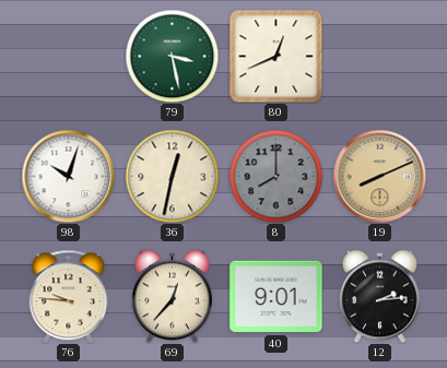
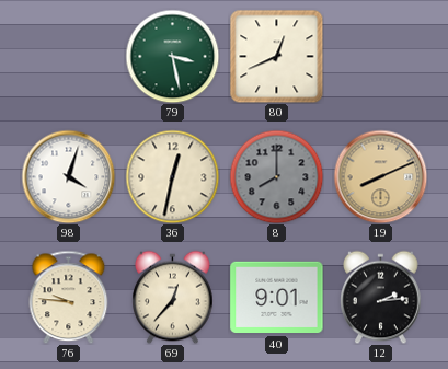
98: 10:03 -> 4:03
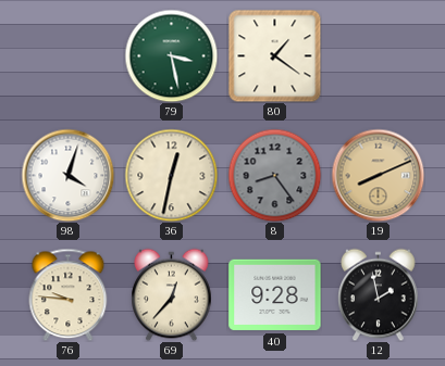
80: 12:41 -> 1:21
8: 8:00 -> 8:24
40: 9:01 -> 9:28
12: 2:14 -> 1:58
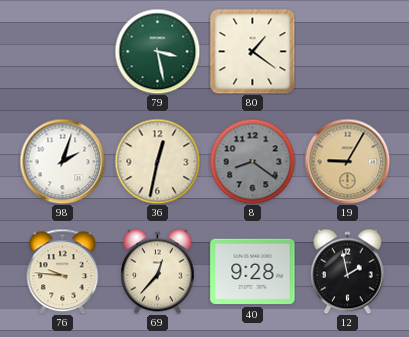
98: 4:03 -> 2:03
8: 8:24 -> 8:21
19: 8:11 -> 9:05
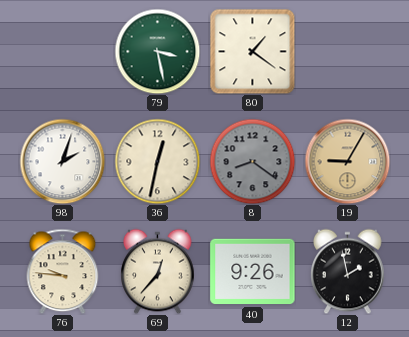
40: 9:28 -> 9:26
